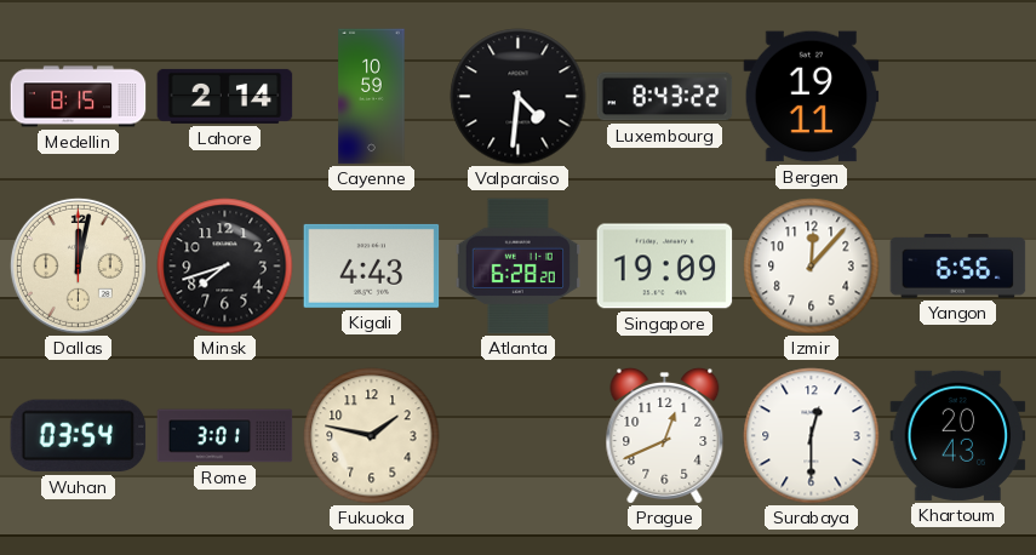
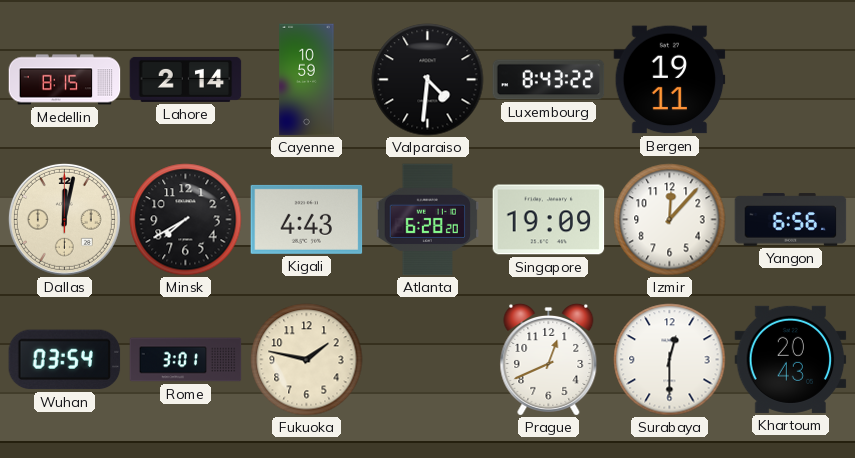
Minsk: 7:42 -> 7:40
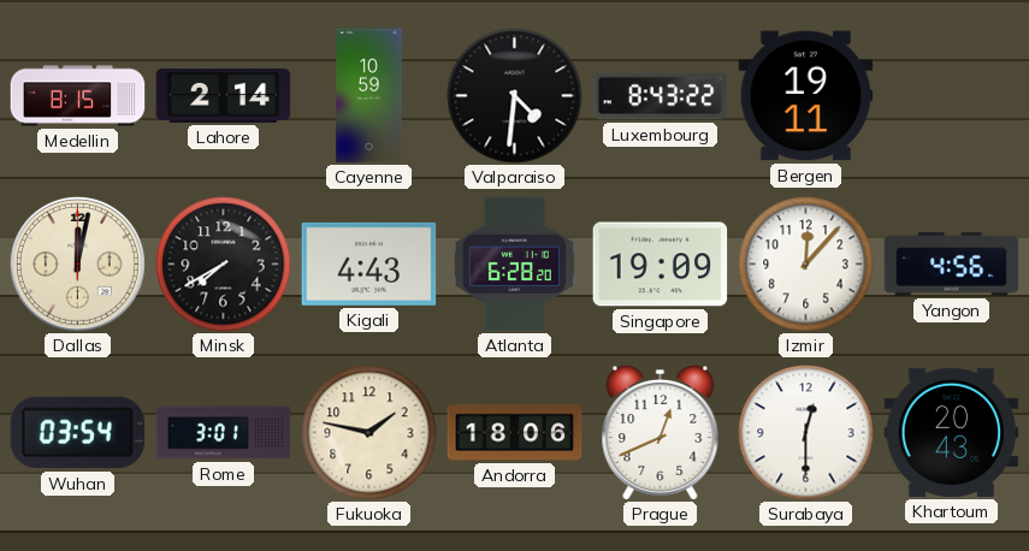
Yangon: 6:56 -> 4:56
Andorra: none -> 18:06
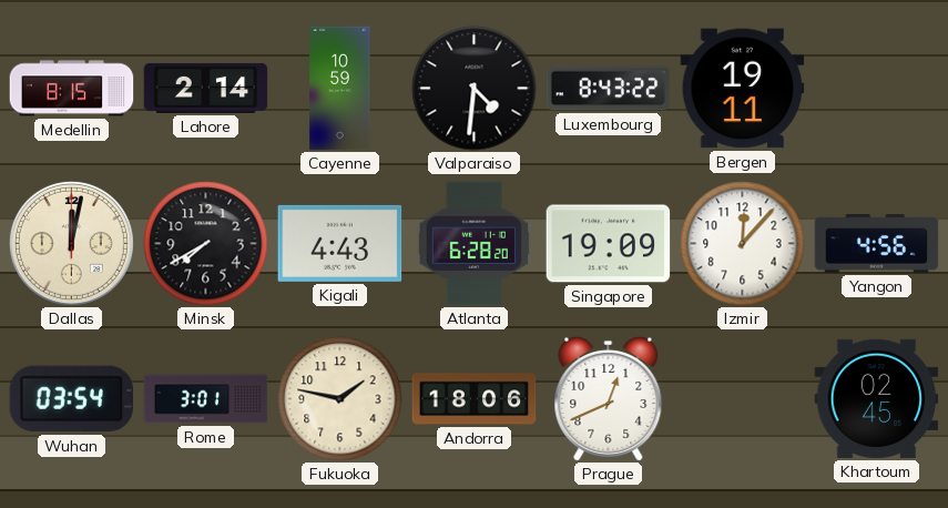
Surabaya: 12:30 -> none
Khartoum: 20:43 -> 02:45
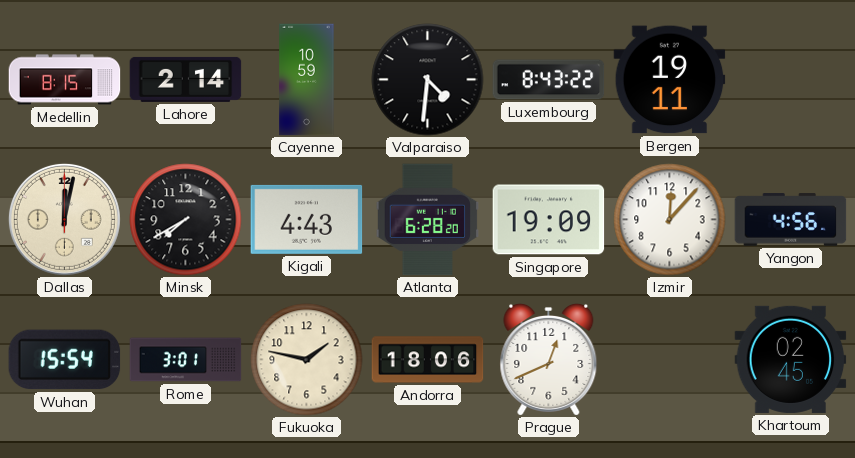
Wuhan: 03:54 -> 15:54
